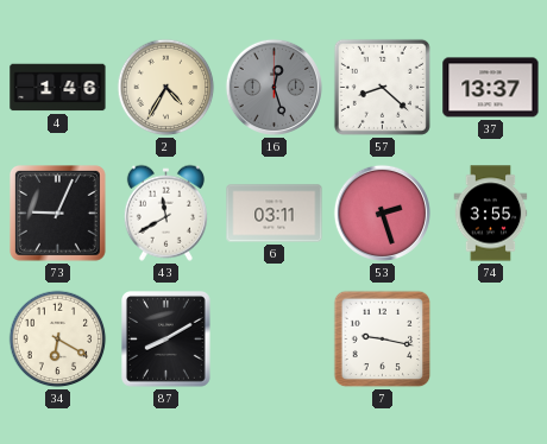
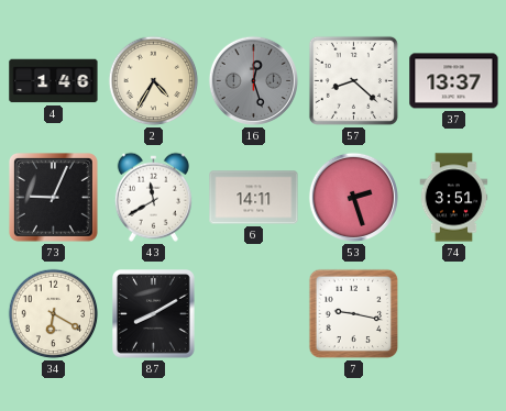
6: 03:11 -> 14:11
74: 3:55 -> 3:51
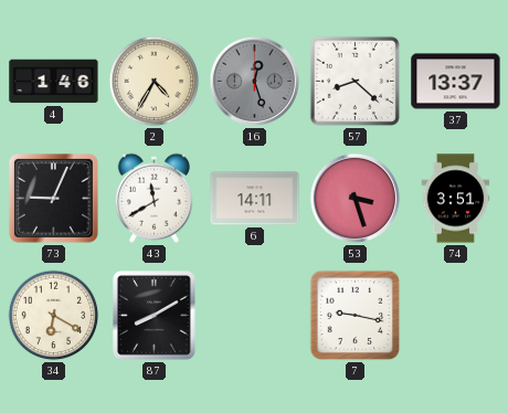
53: 2:27 -> 3:27
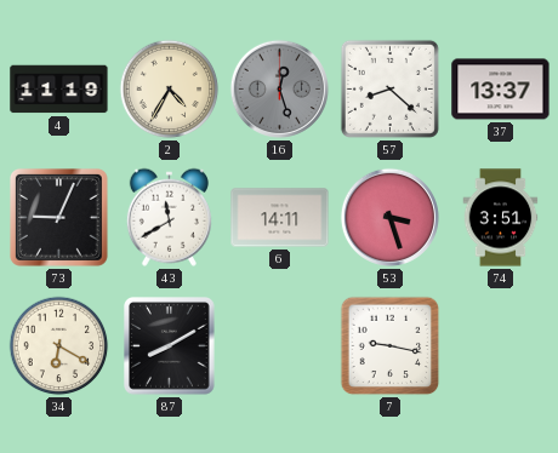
4: 1:46 -> 11:19
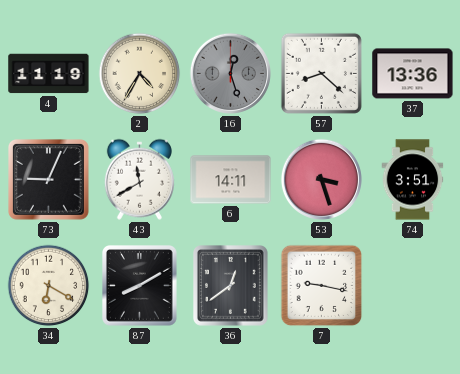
37: 13:37 -> 13:36
36: none -> 12:39
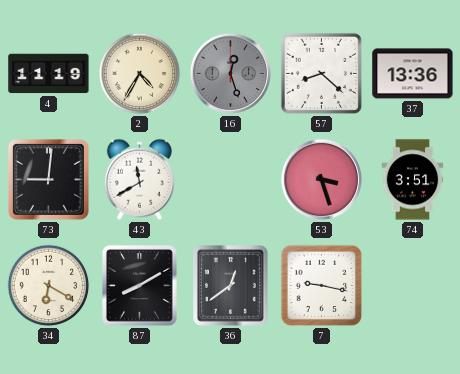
73: 9:04 -> 9:01
6: 14:11 -> none
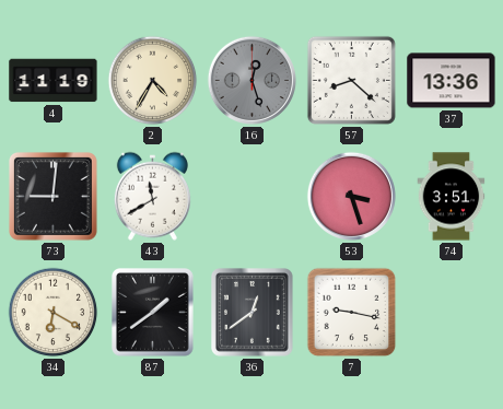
87: 8:10 -> 1:39
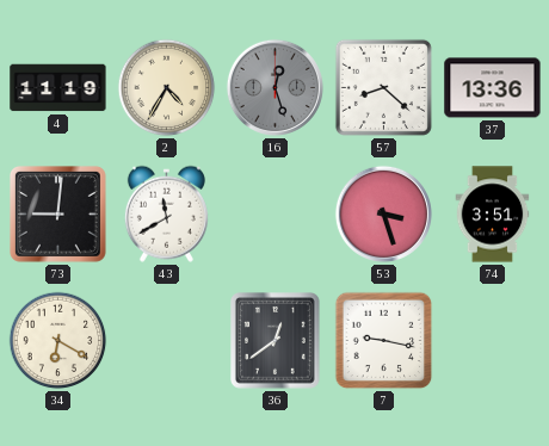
87: 1:39 -> none
